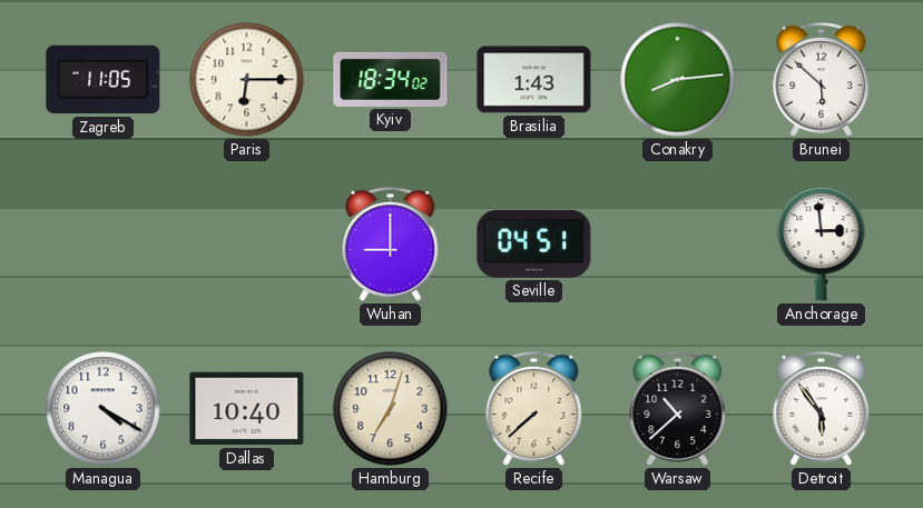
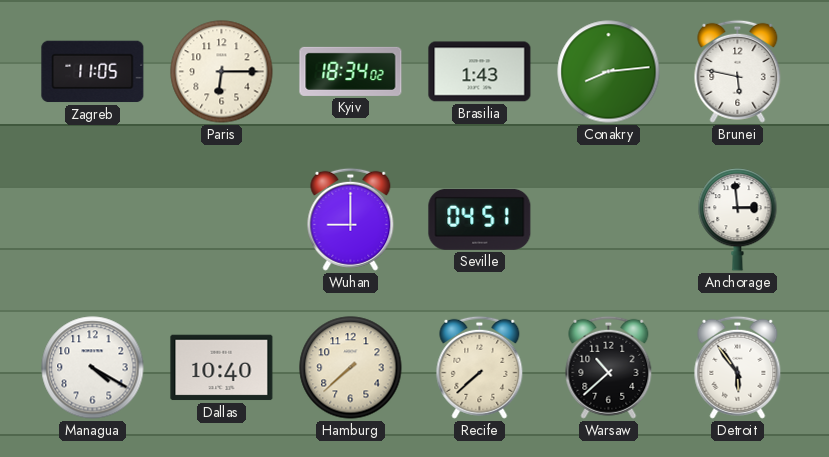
Brunei: 5:52 -> 5:47
Hamburg: 7:03 -> 7:38
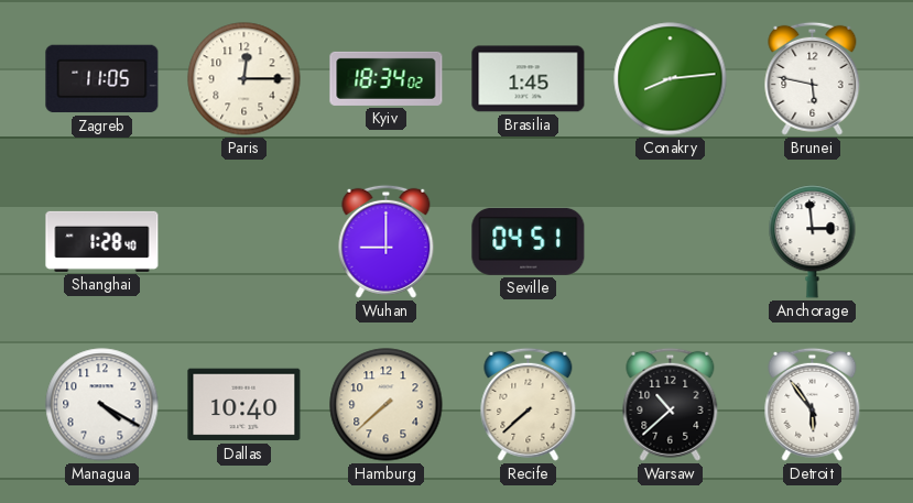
Paris: 6:15 -> 12:15
Brasilia: 1:43 -> 1:45
Shanghai: none -> 1:28
